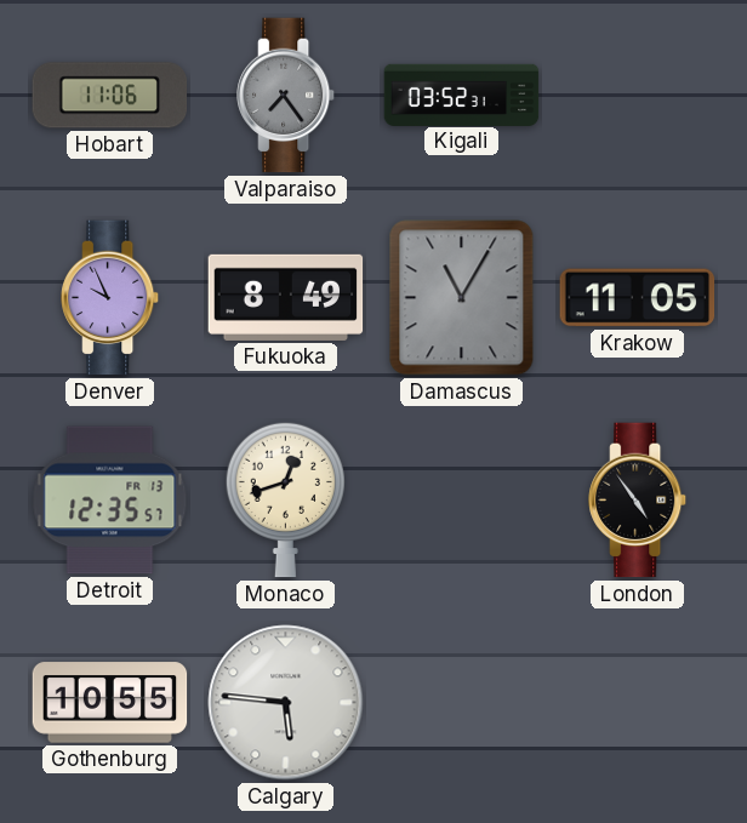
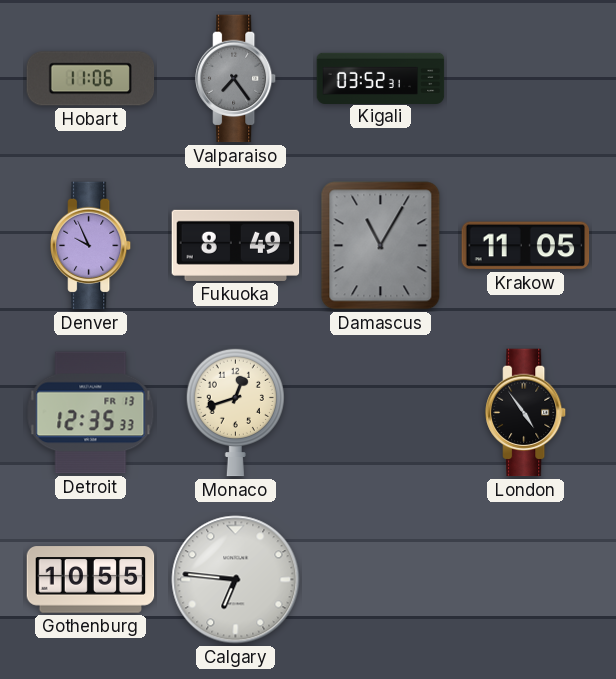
Detroit: 12:35:57 -> 12:35:33
Calgary: 5:46 -> 6:46
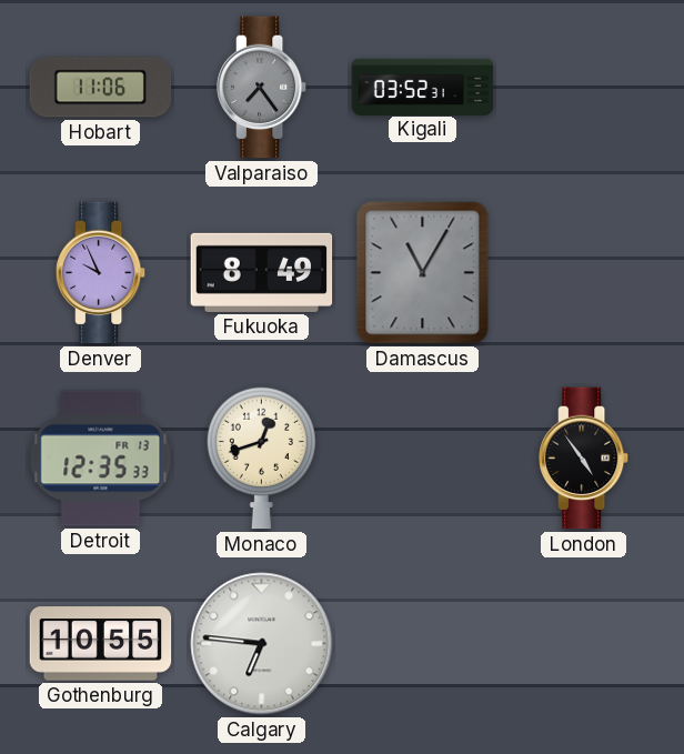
Krakow: 11:05 -> none
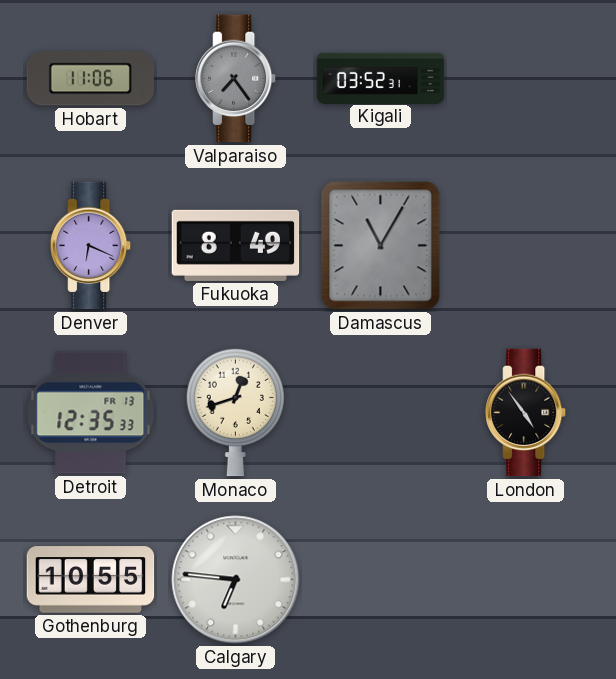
Denver: 9:56 -> 6:19
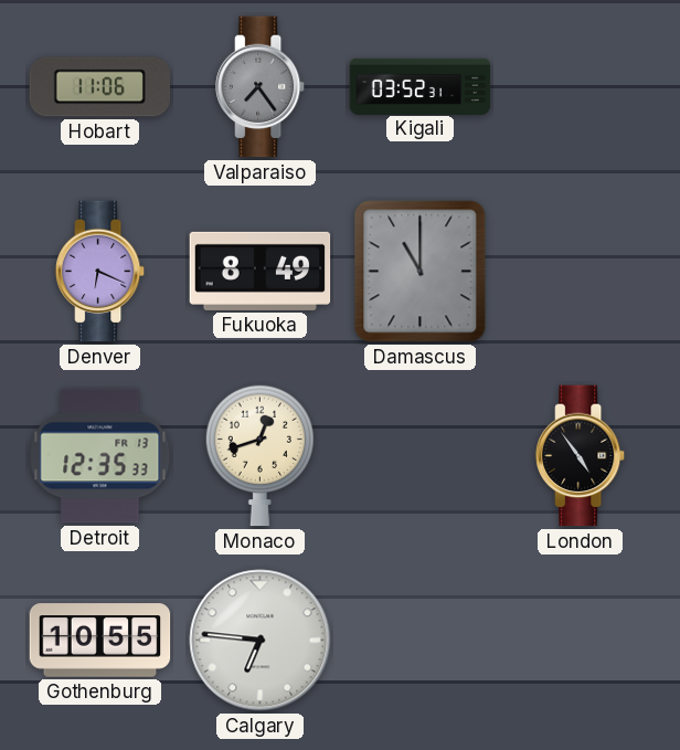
Damascus: 11:05 -> 11:00
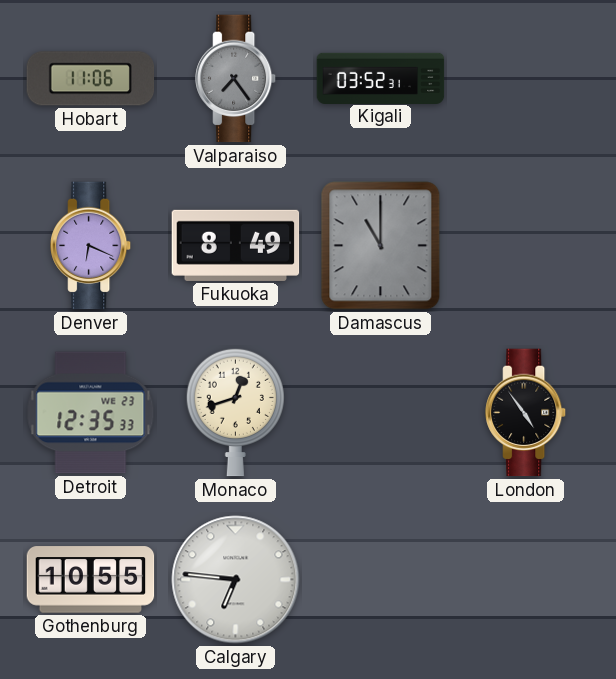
Detroit date: FR 13 -> WE 23
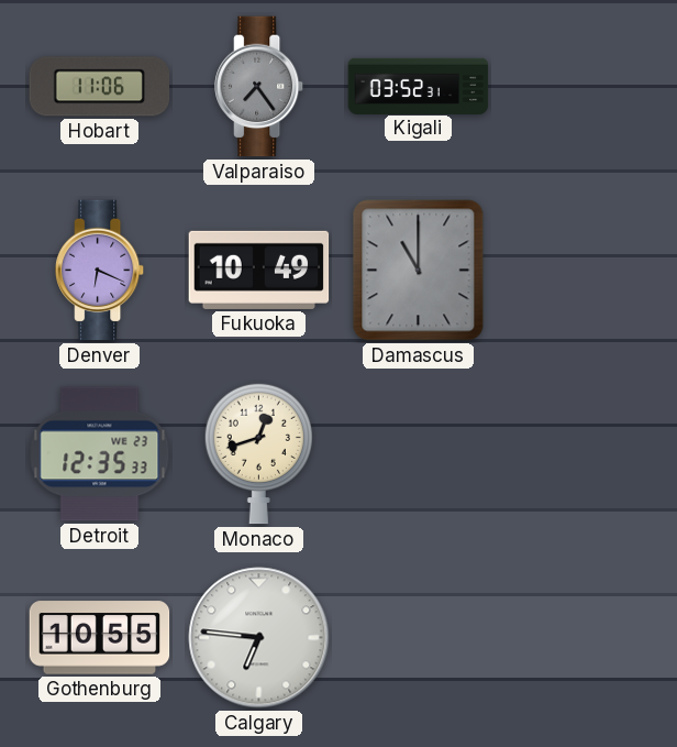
Fukuoka: 8:49 -> 10:49
London: 4:54 -> none
